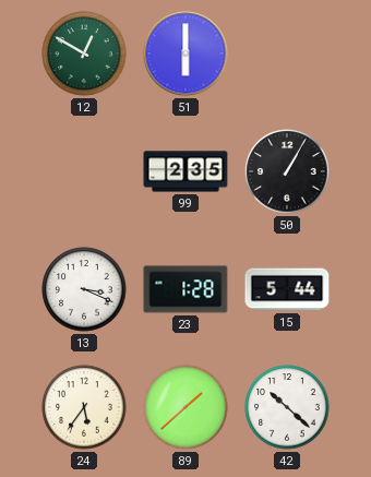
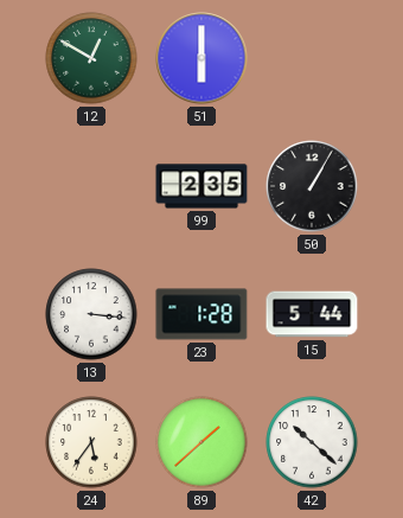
13: 3:19 -> 3:16
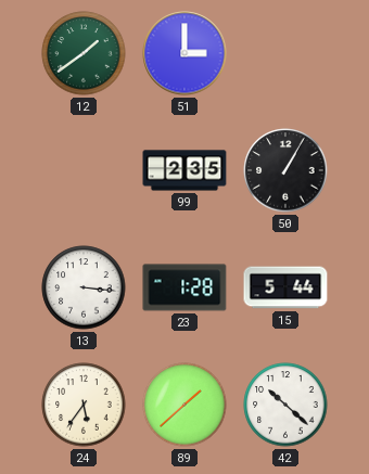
12: 12:50 -> 1:39
51: 6:00 -> 3:00
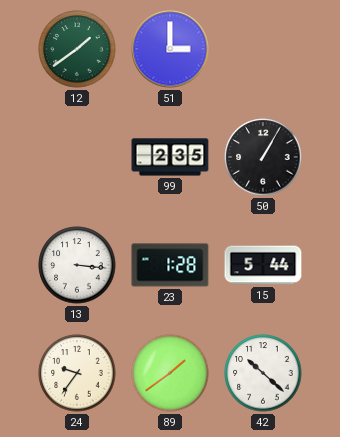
24: 5:36 -> 9:36
89: 1:38 -> 1:39
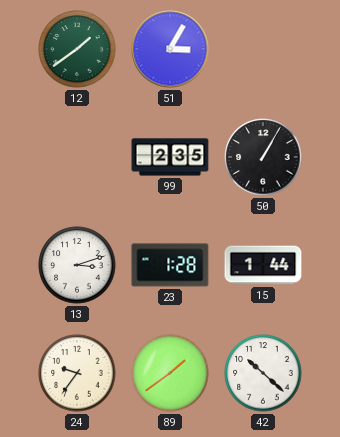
51: 3:00 -> 3:05
13: 3:16 -> 3:12
15: 5:44 -> 1:44
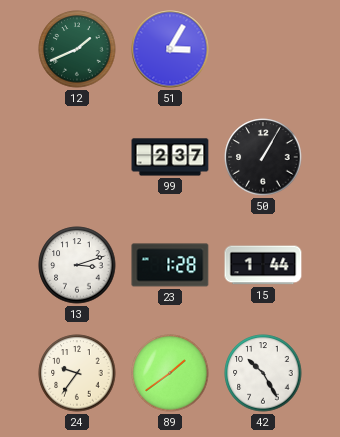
12: 1:39 -> 1:41
99: 2:35 -> 2:37
42: 10:22 -> 10:25
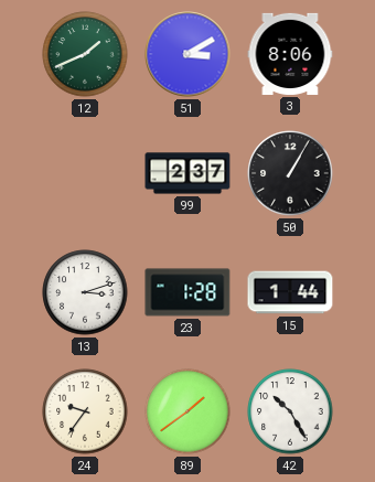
51: 3:05 -> 3:10
3: none -> 8:06
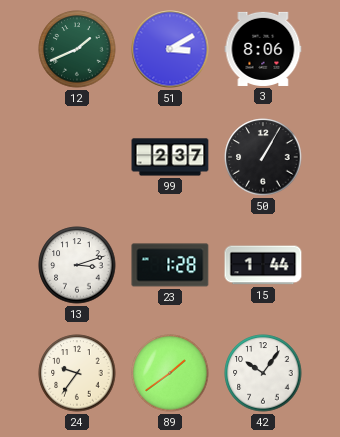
42: 10:25 -> 10:06
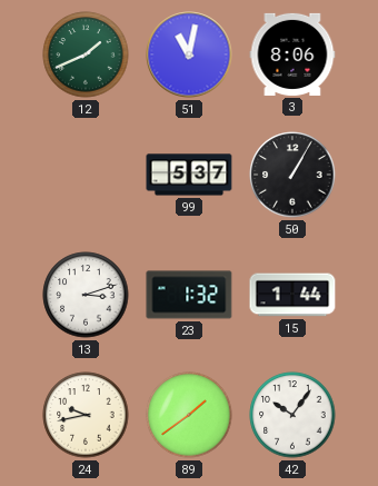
51: 3:10 -> 11:02
99: 2:37 -> 5:37
23: 1:28 -> 1:32
24: 9:36 -> 9:43
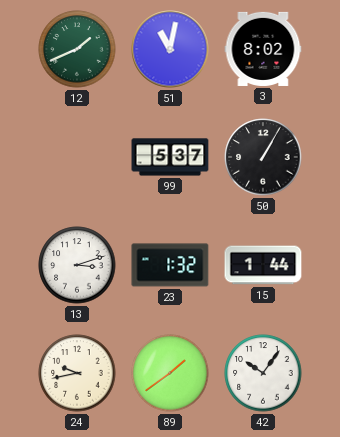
3: 8:06 -> 8:02
